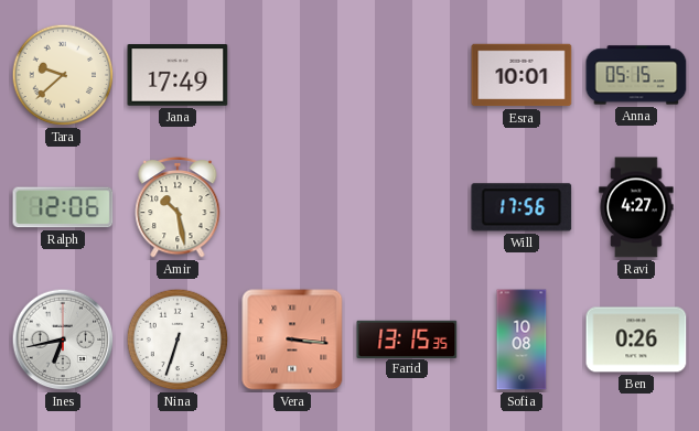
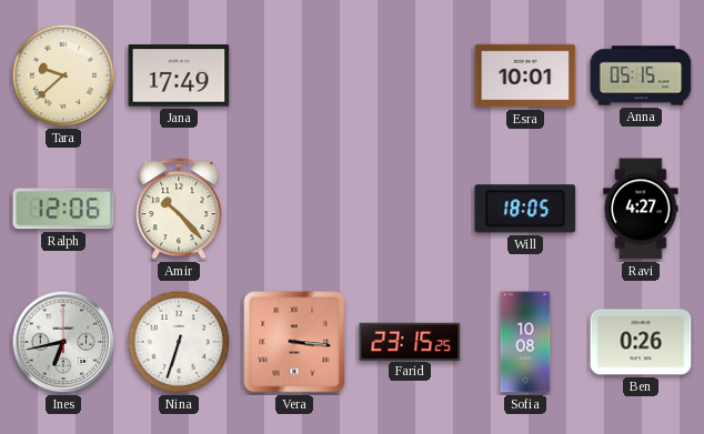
Amir: 10:28 -> 10:23
Will: 17:56 -> 18:05
Farid: 13:15 -> 23:15
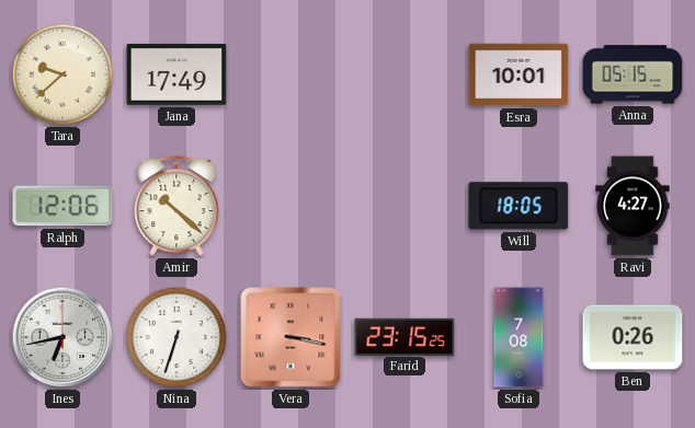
Amir: 10:23 -> 10:22
Vera: 3:16 -> 3:17
Sofia: 10:08 -> 7:08
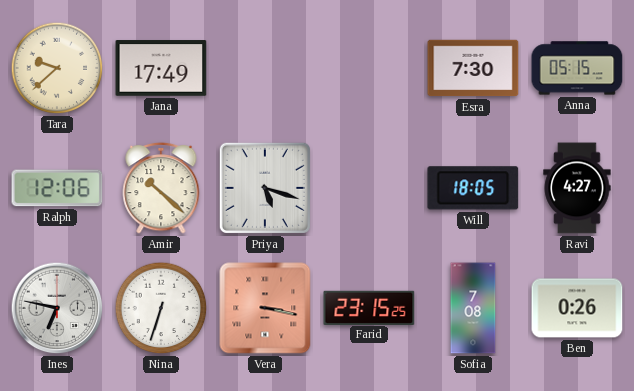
Esra: 10:01 -> 7:30
Priya: none -> 5:18
Ines: 6:43 -> 6:47
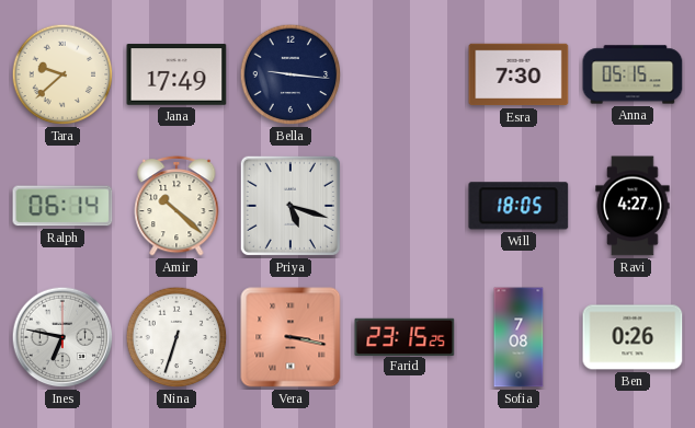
Bella: none -> 9:16
Ralph: 12:06 -> 06:14
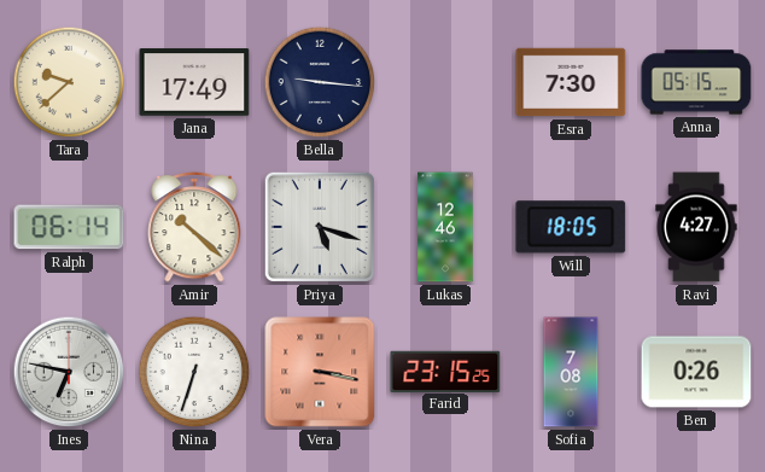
Lukas: none -> 12:46
